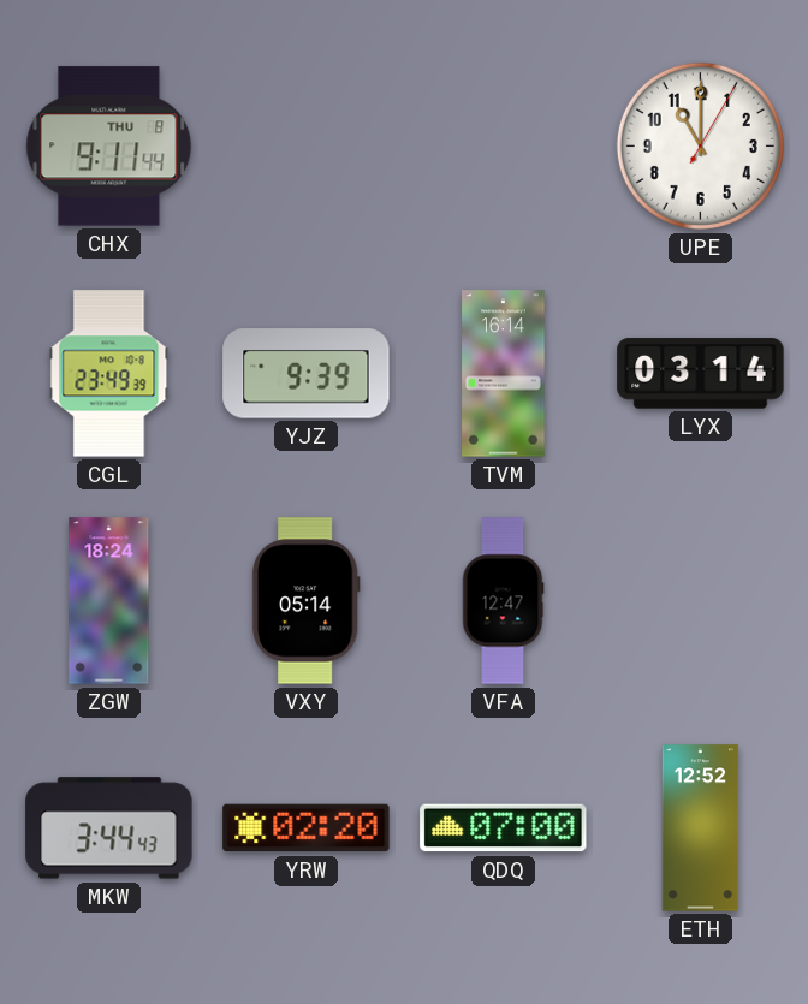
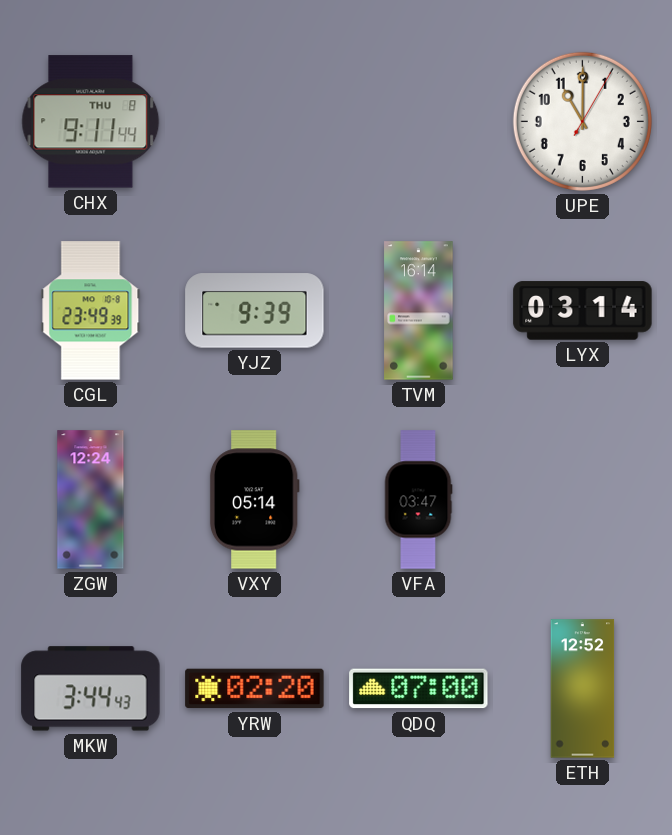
ZGW: 18:24 -> 12:24
VFA: 12:47 -> 03:47
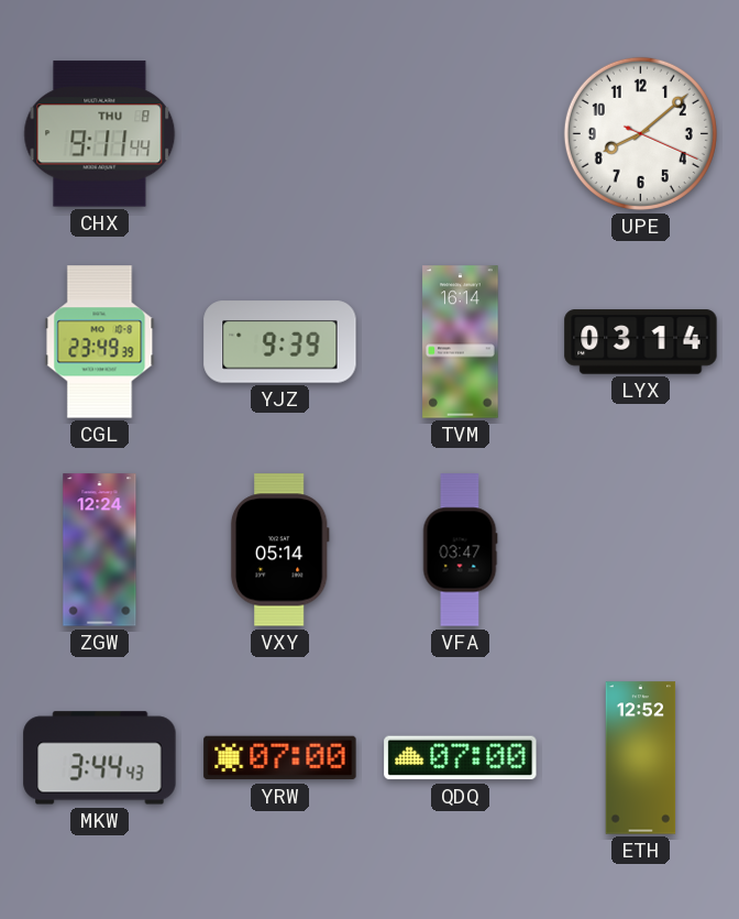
UPE: 11:00 -> 8:08
YRW: 02:20 -> 07:00
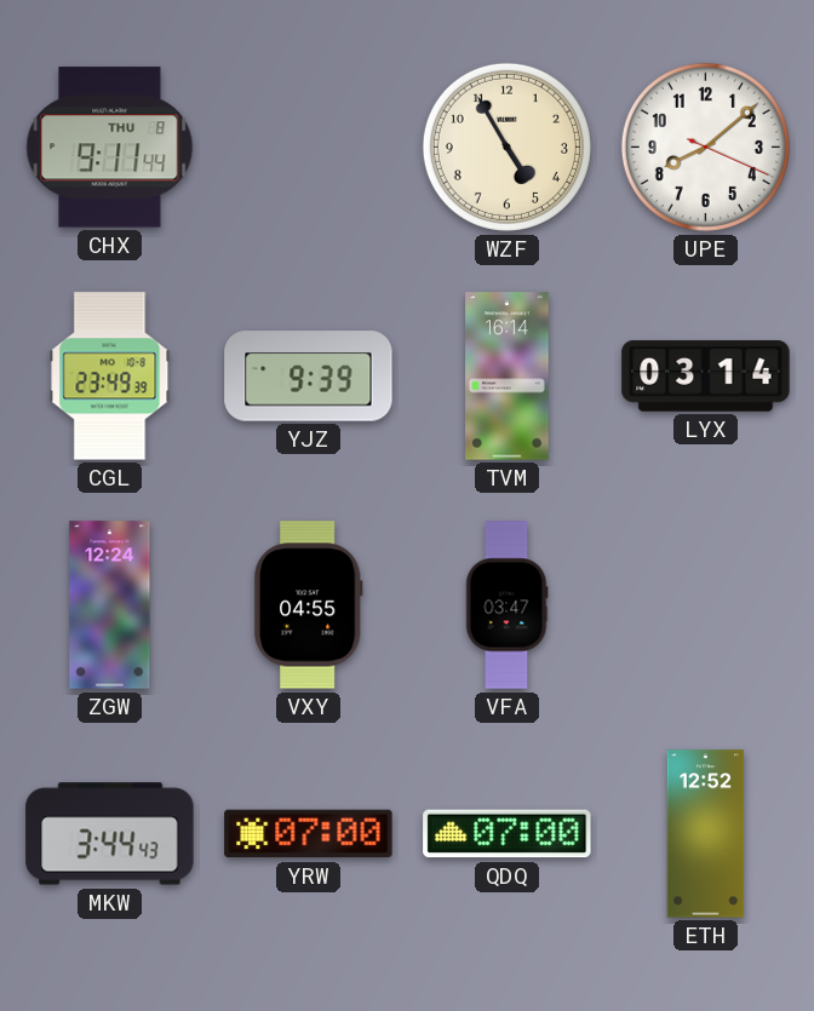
WZF: none -> 4:55
VXY: 05:14 -> 04:55
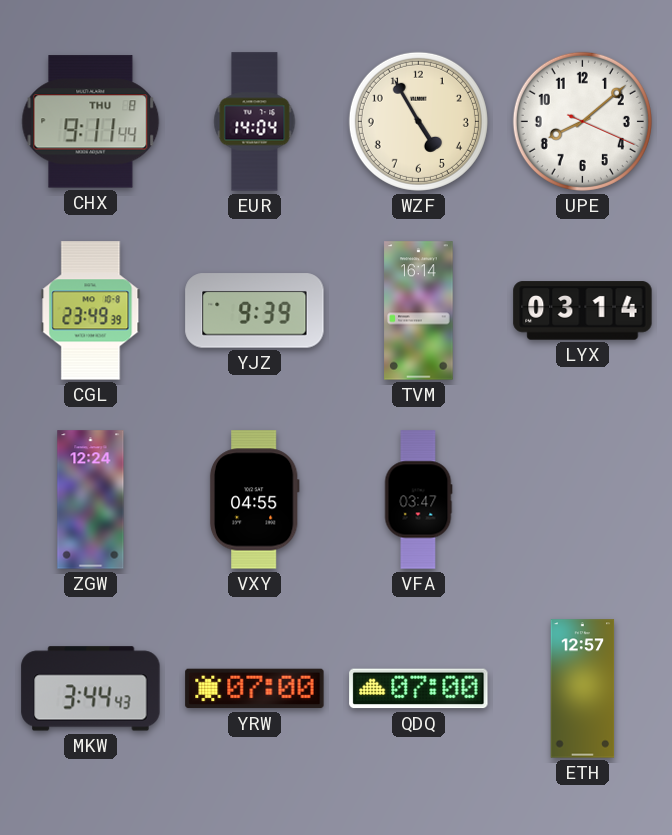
EUR: none -> 14:04
ETH: 12:52 -> 12:57
